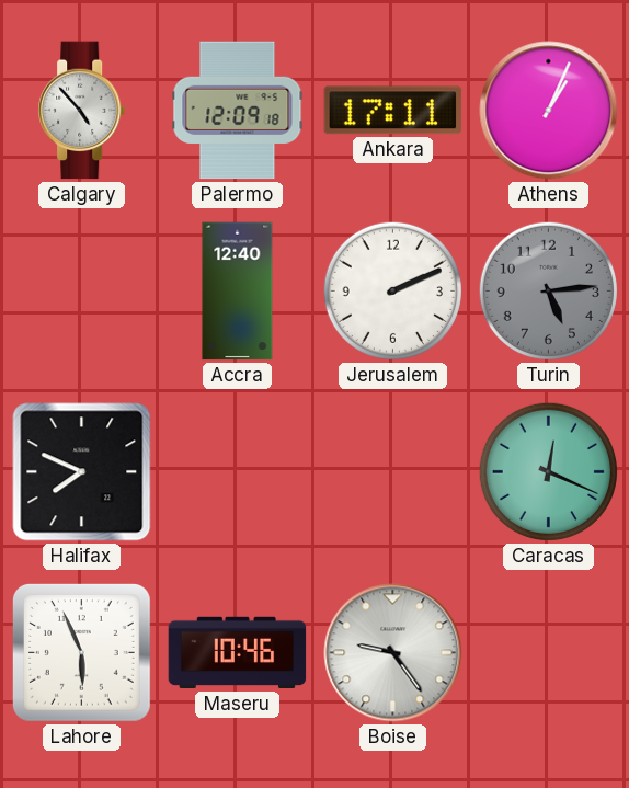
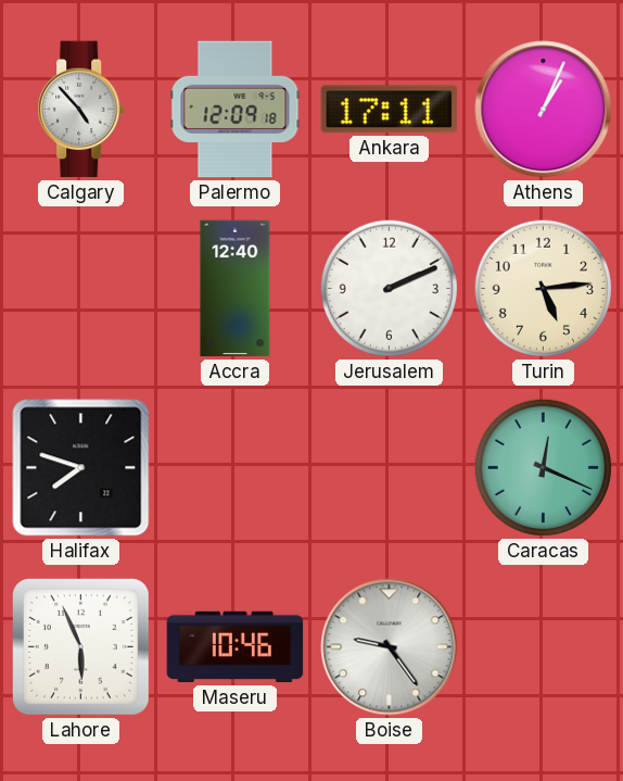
Turin dial: grey -> cream
Halifax: 7:49 -> 7:48
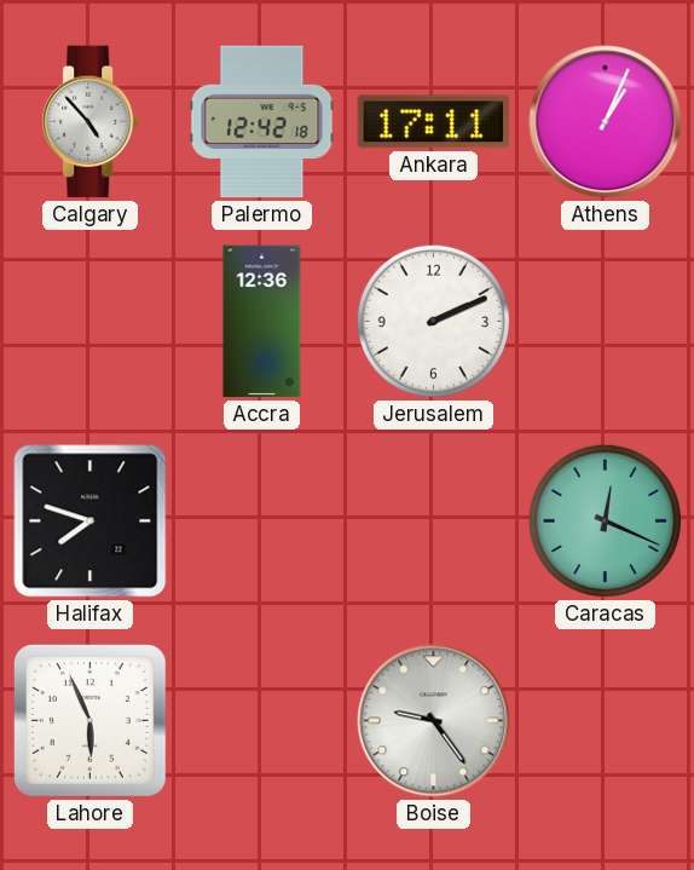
Palermo: 12:09 -> 12:42
Accra: 12:40 -> 12:36
Turin: 5:14 -> none
Maseru: 10:46 -> none
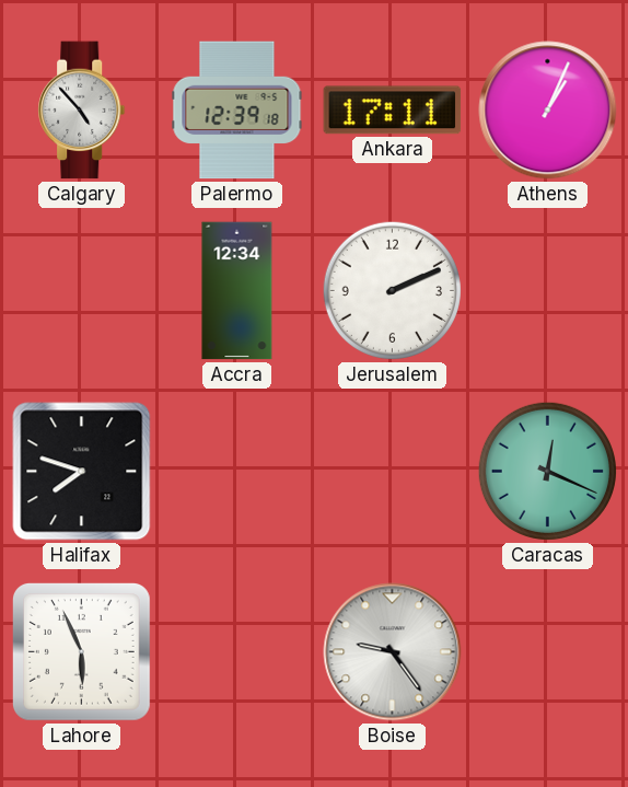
Palermo: 12:42 -> 12:39
Accra: 12:36 -> 12:34
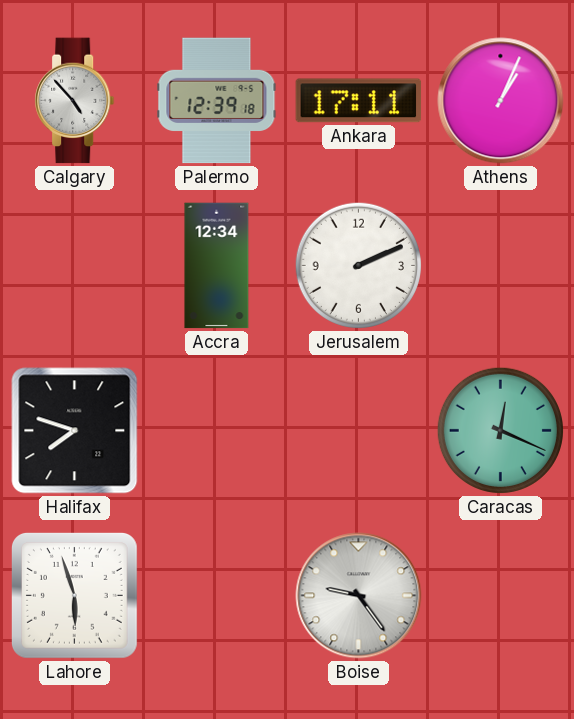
Lahore: 5:56 -> 5:57
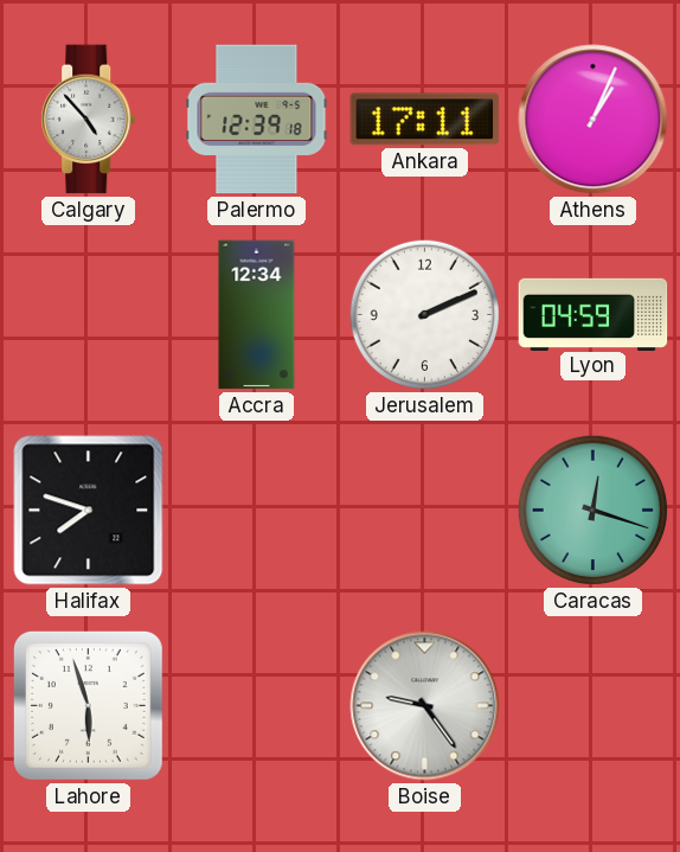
Lyon: none -> 04:59
Caracas: 12:19 -> 12:18
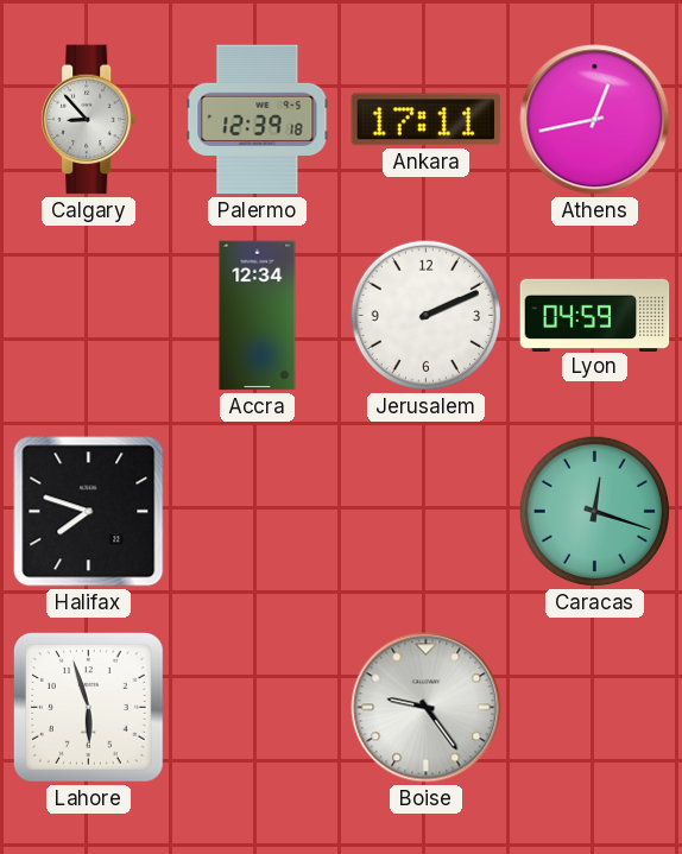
Calgary: 4:53 -> 8:53
Athens: 1:04 -> 12:43
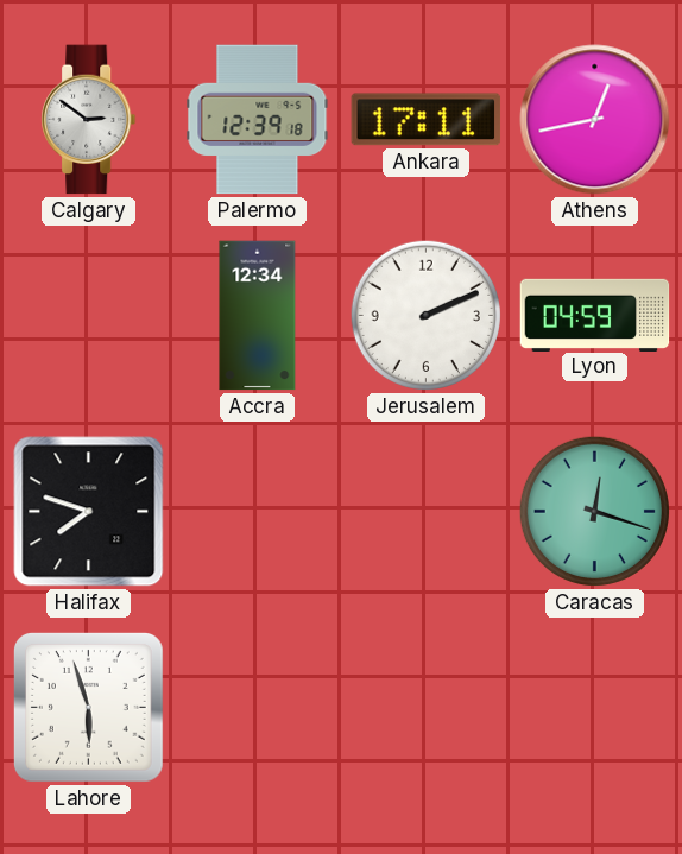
Calgary: 8:53 -> 2:51
Boise: 9:24 -> none
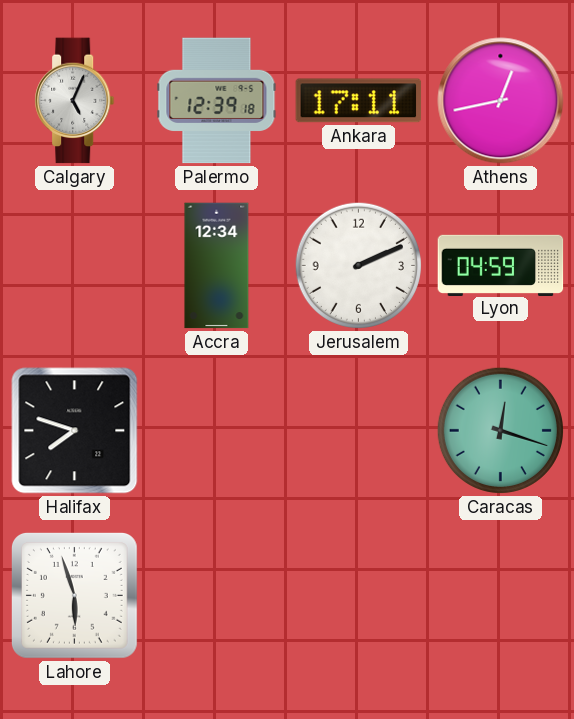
Calgary: 2:51 -> 5:04
